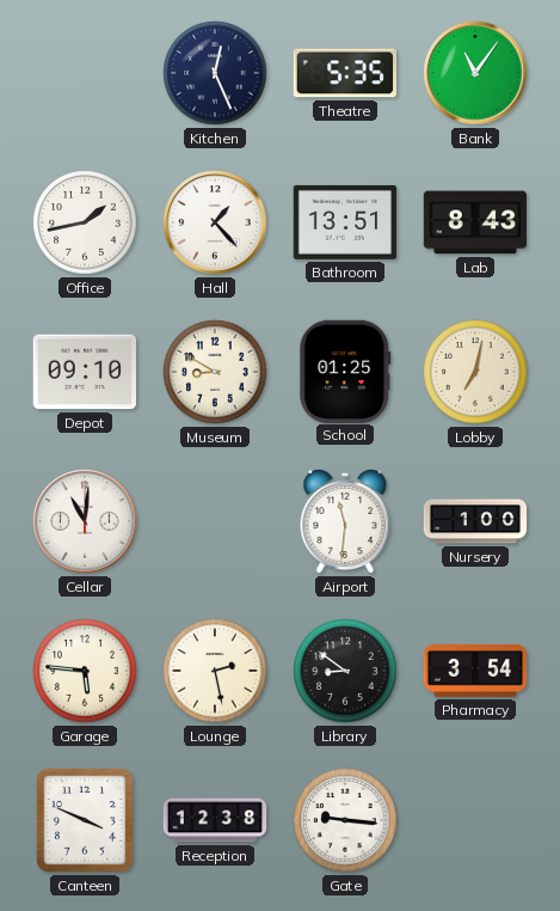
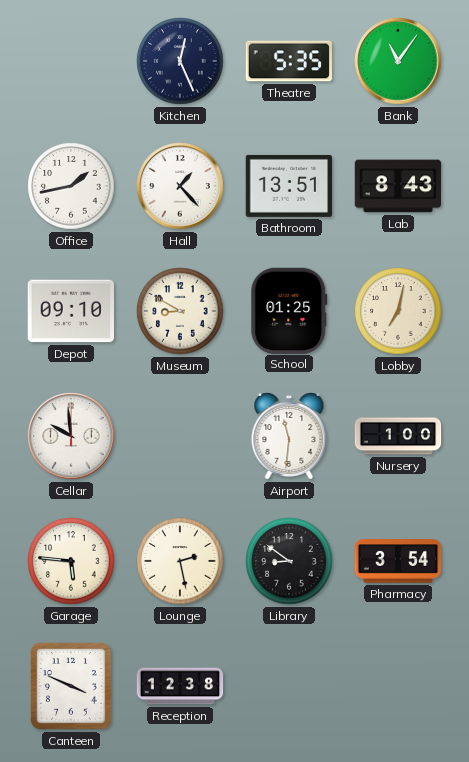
Cellar: 11:01 -> 9:59
Gate: 9:16 -> none
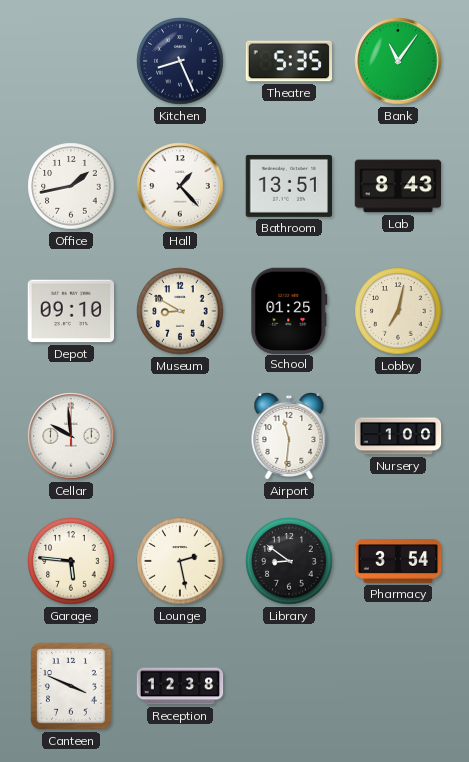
Kitchen: 12:26 -> 8:26
